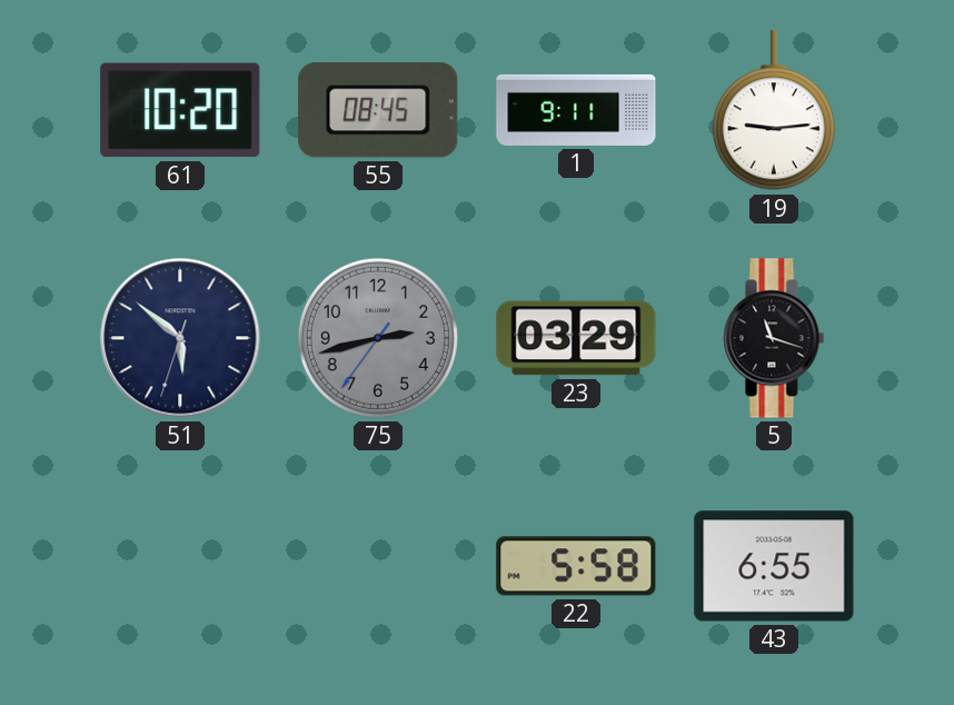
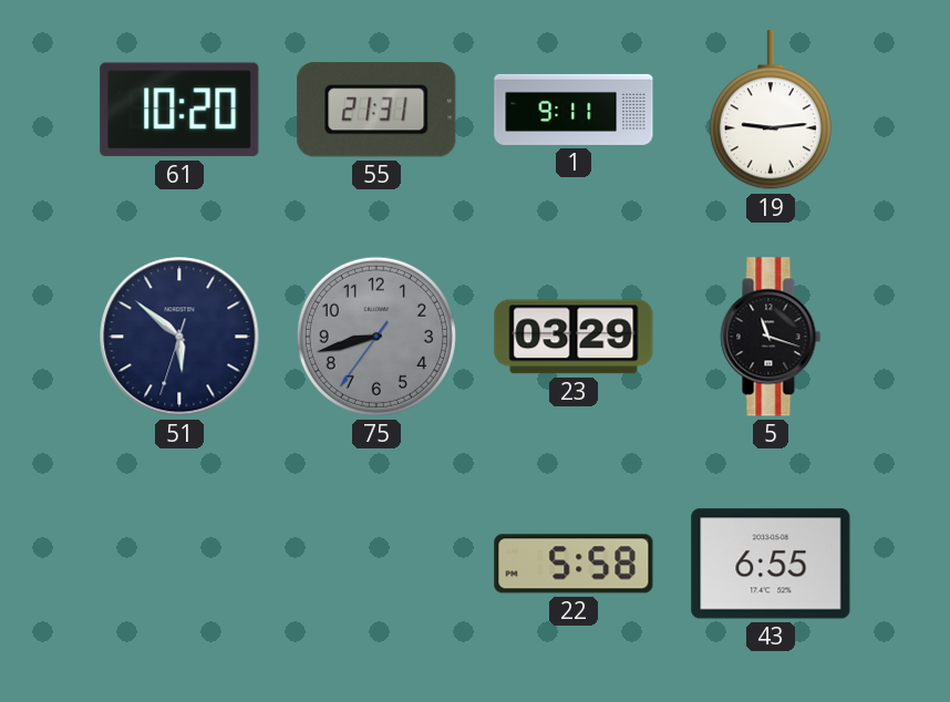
55: 08:45 -> 21:31
75: 2:42 -> 8:42
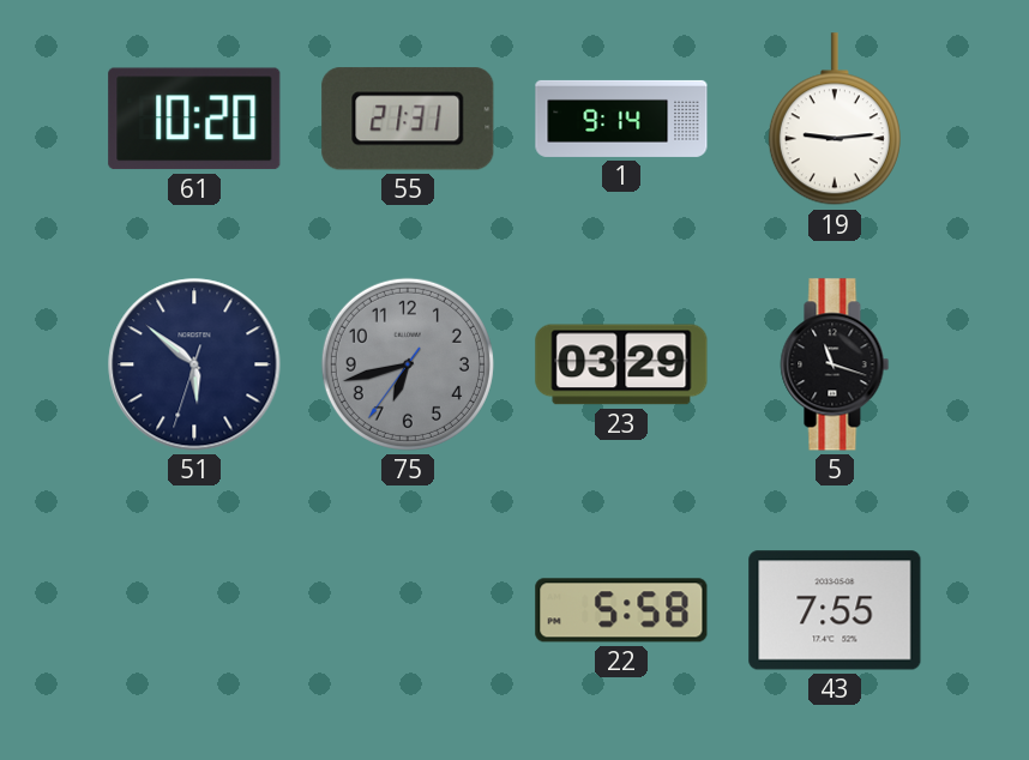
1: 9:11 -> 9:14
75: 8:42 -> 6:42
43: 6:55 -> 7:55
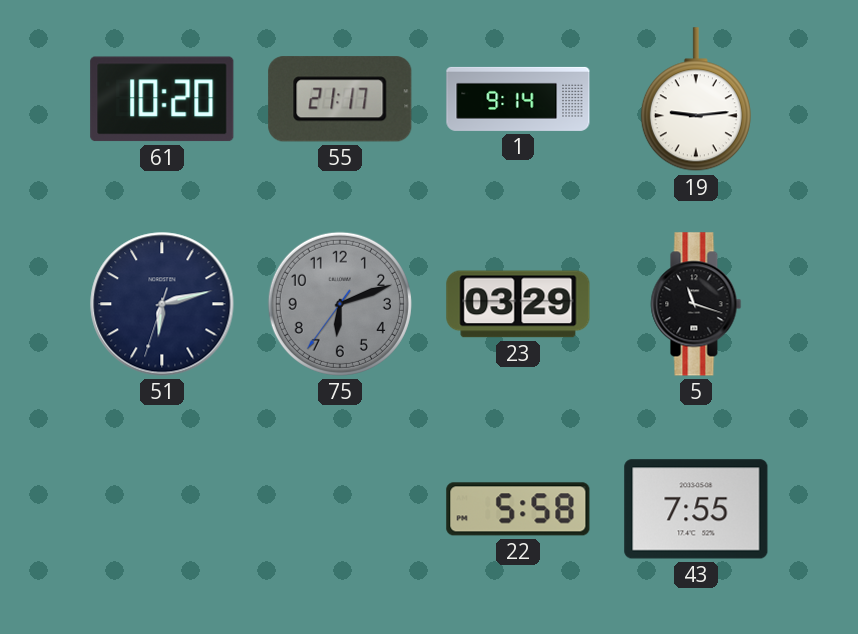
55: 21:31 -> 21:17
51: 5:51 -> 6:12
75: 6:42 -> 6:11
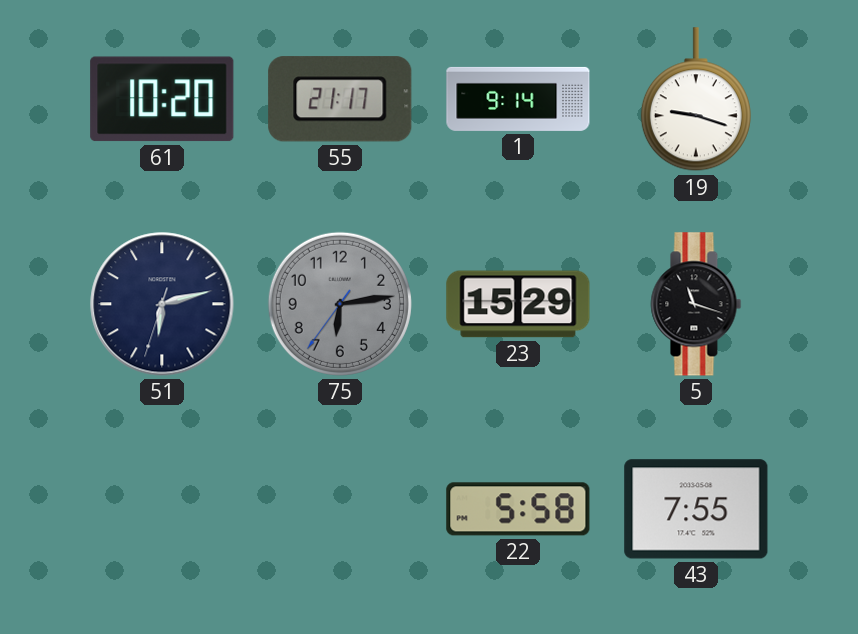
19: 9:14 -> 9:18
75: 6:11 -> 6:13
23: 03:29 -> 15:29
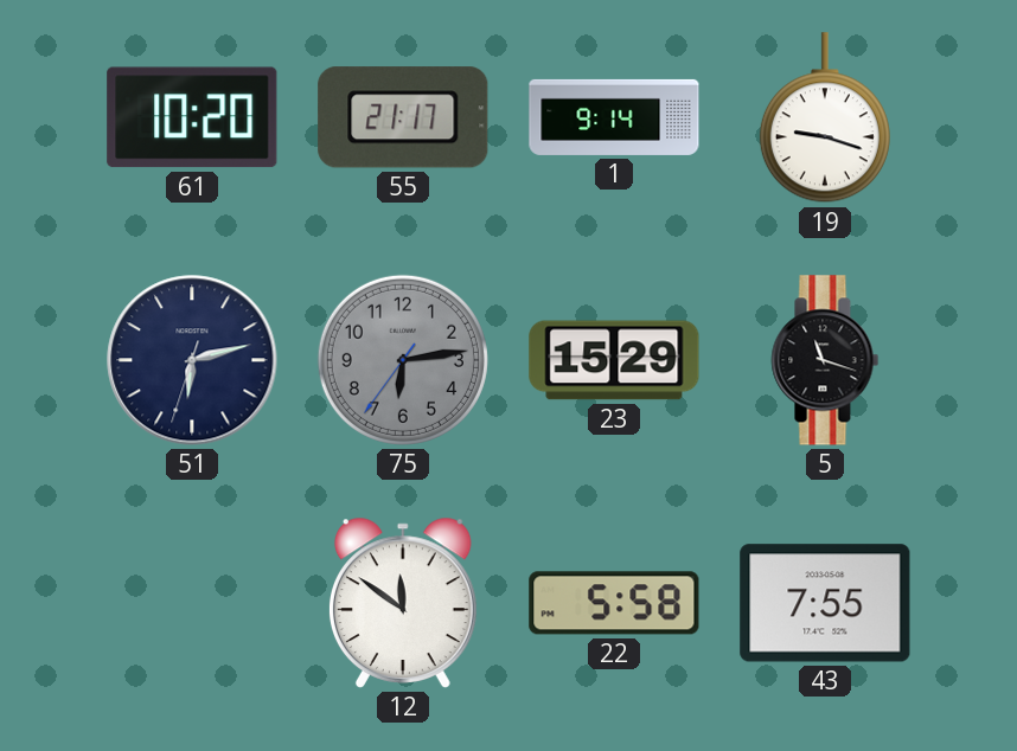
12: none -> 11:51
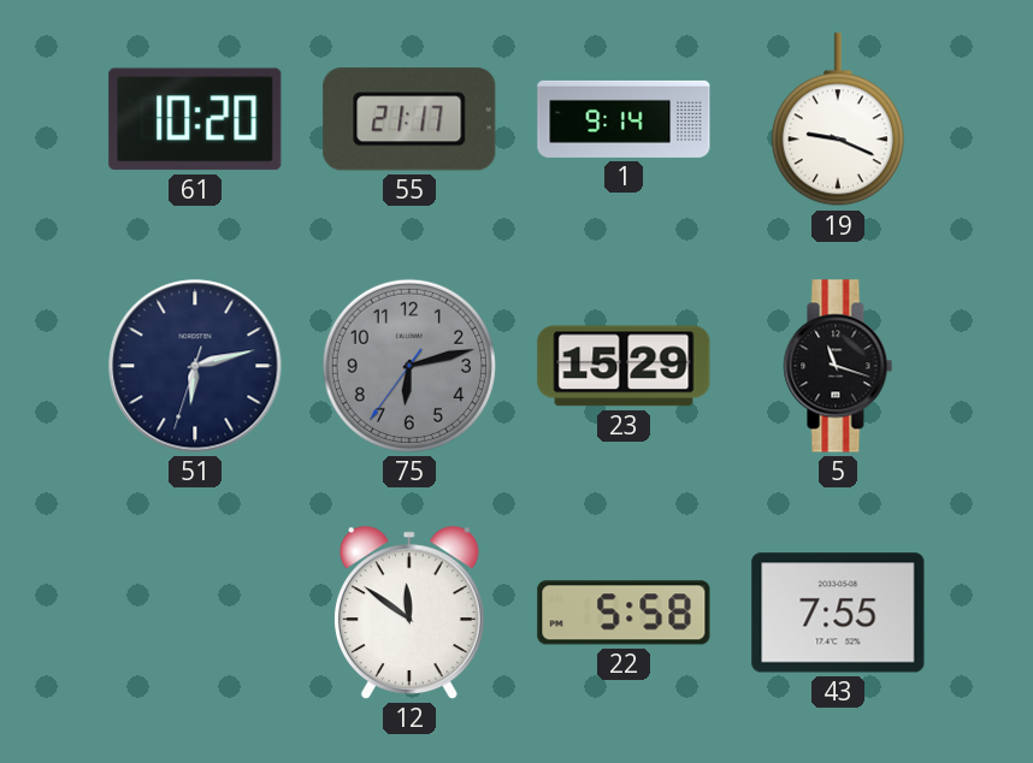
19: 9:18 -> 9:19
75: 6:13 -> 6:12
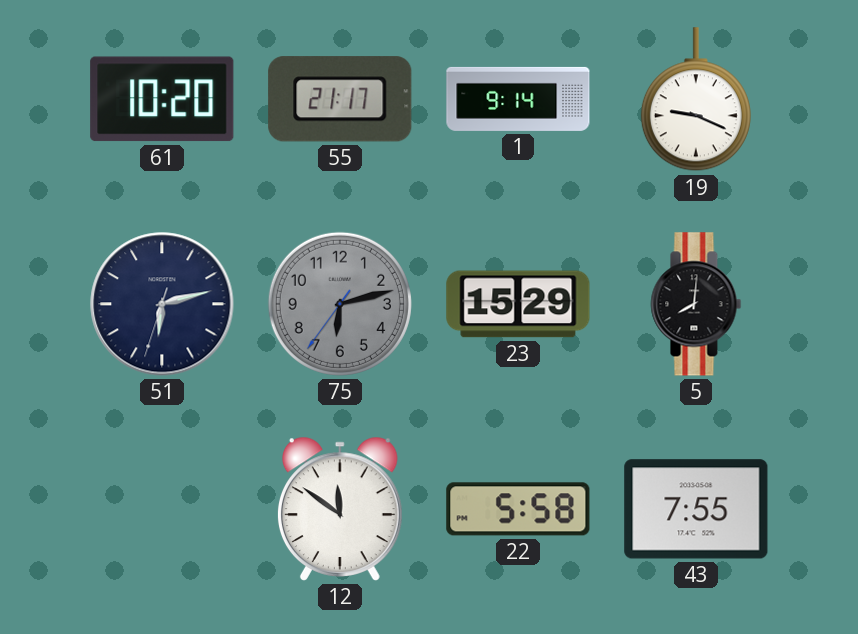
5: 11:18 -> 8:01
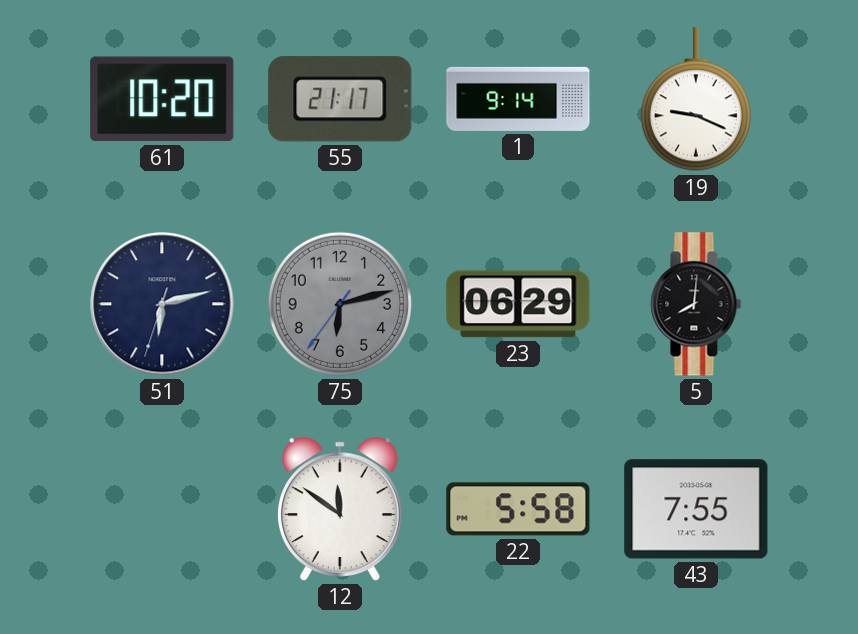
23: 15:29 -> 06:29
